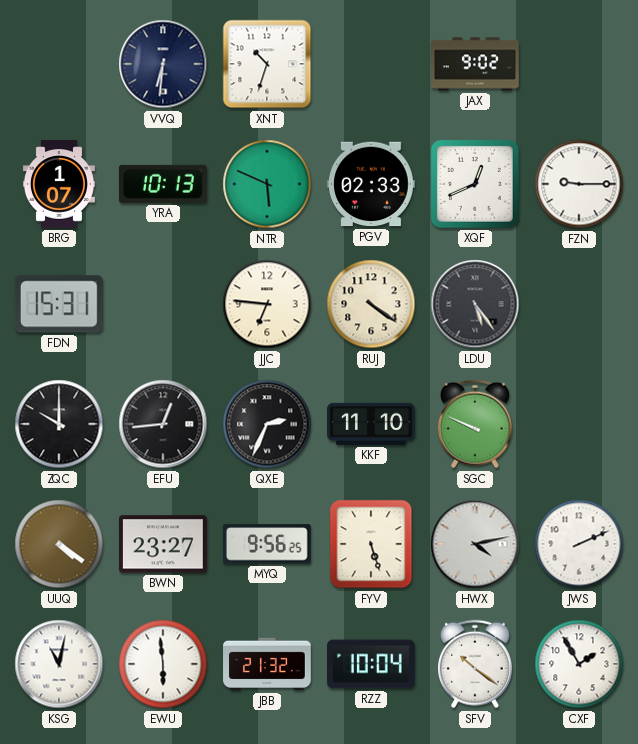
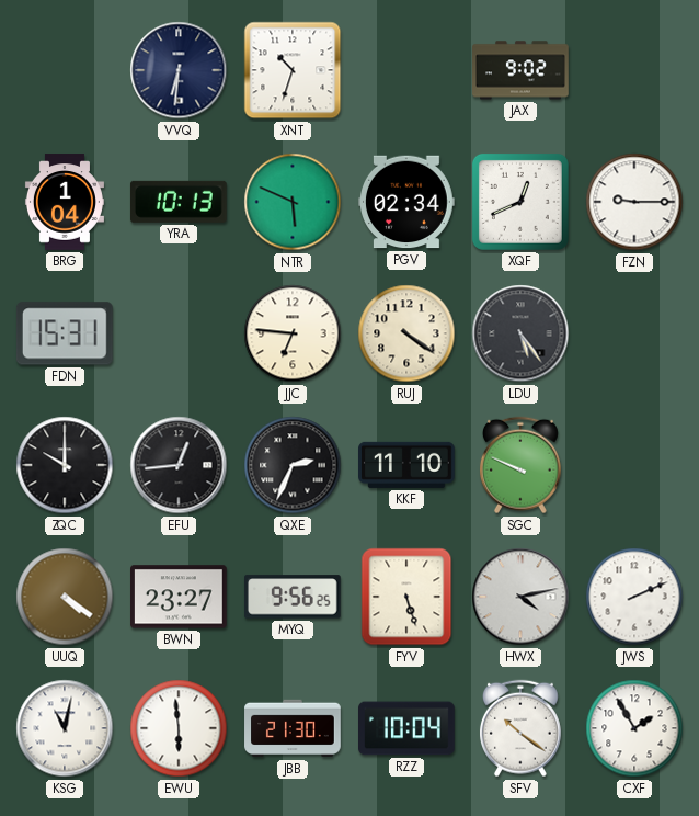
BRG: 1:07 -> 1:04
PGV: 02:33 -> 02:34
JBB: 21:32 -> 21:30
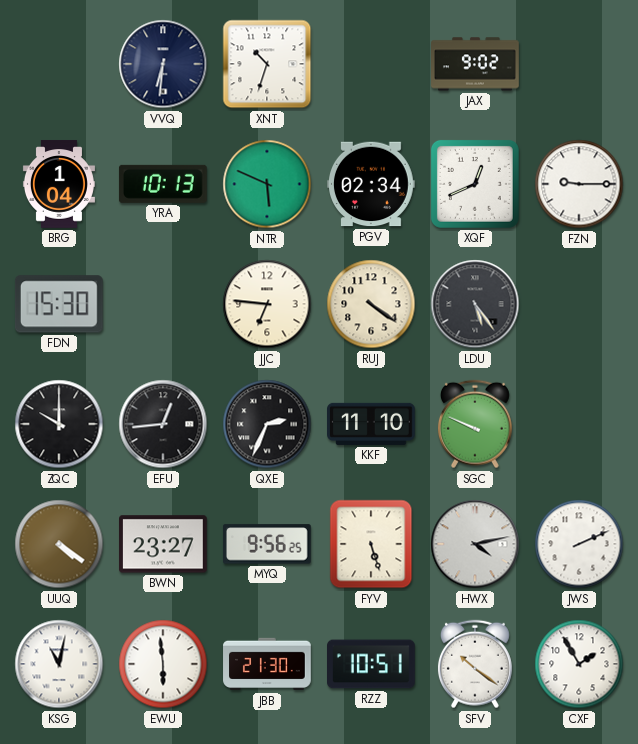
FDN: 15:31 -> 15:30
RZZ: 10:04 -> 10:51
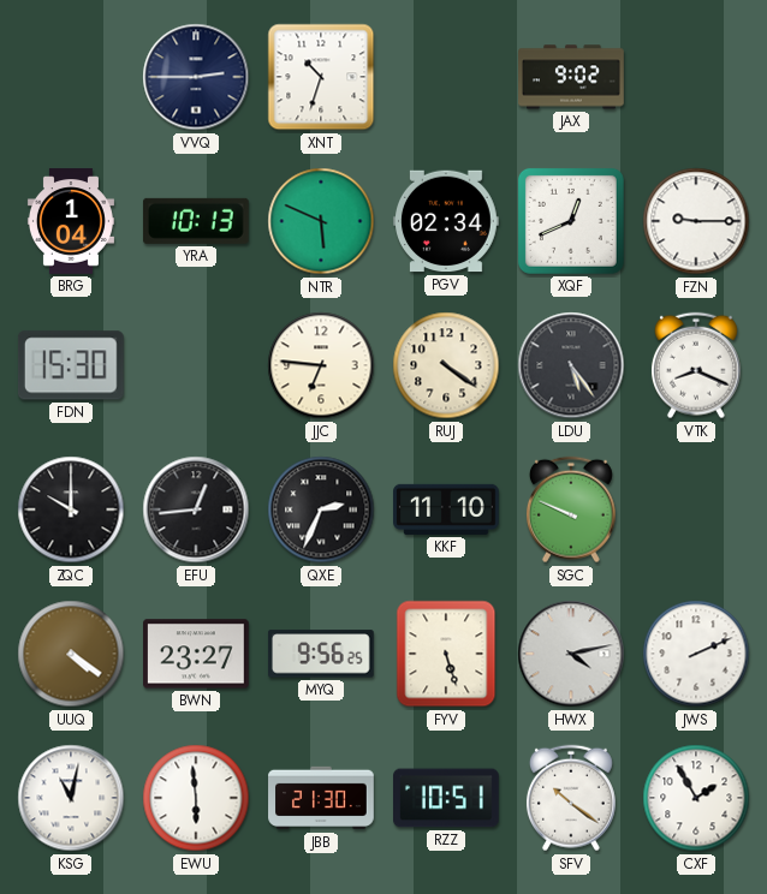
VVQ: 6:31 -> 2:45
VTK: none -> 8:19
